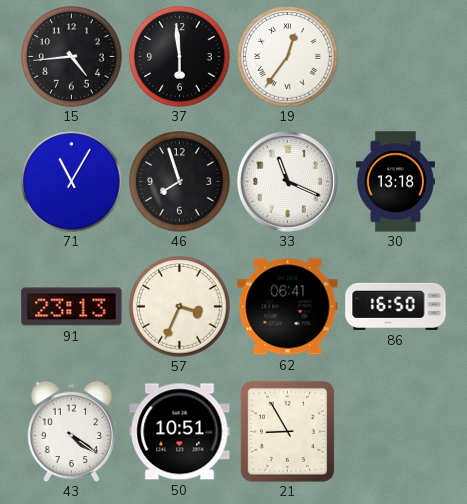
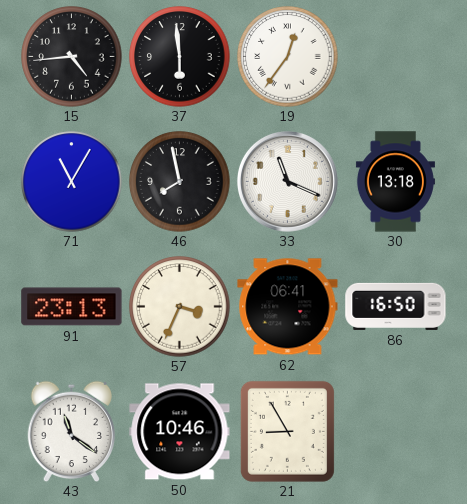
46: 7:57 -> 7:58
43: 4:21 -> 11:21
50: 10:51 -> 10:46
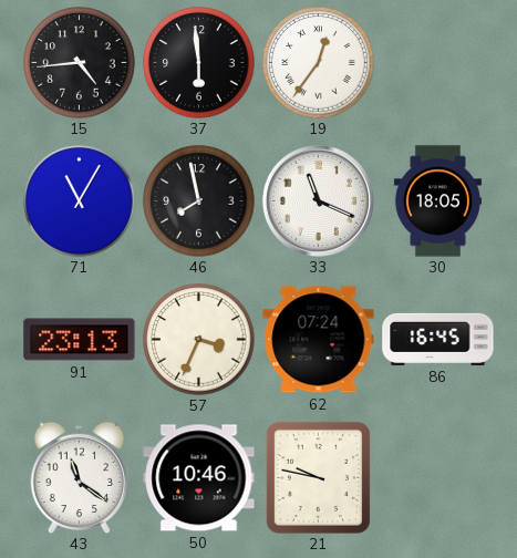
30: 13:18 -> 18:05
62: 06:41 -> 07:24
86: 16:50 -> 16:45
21: 8:55 -> 9:47
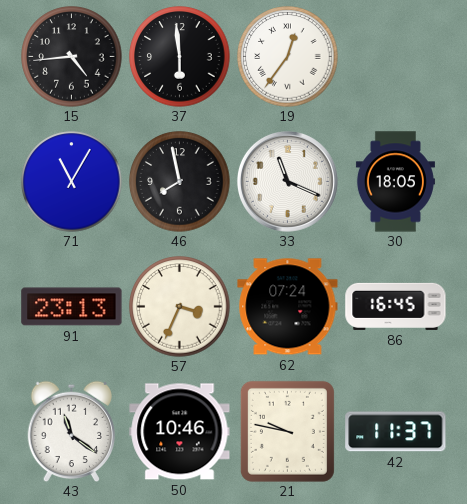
42: none -> 11:37
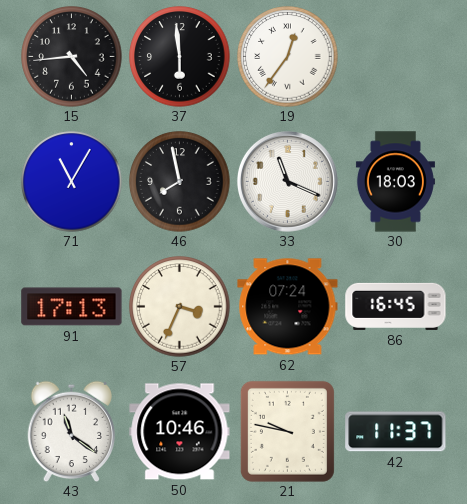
30: 18:05 -> 18:03
91: 23:13 -> 17:13
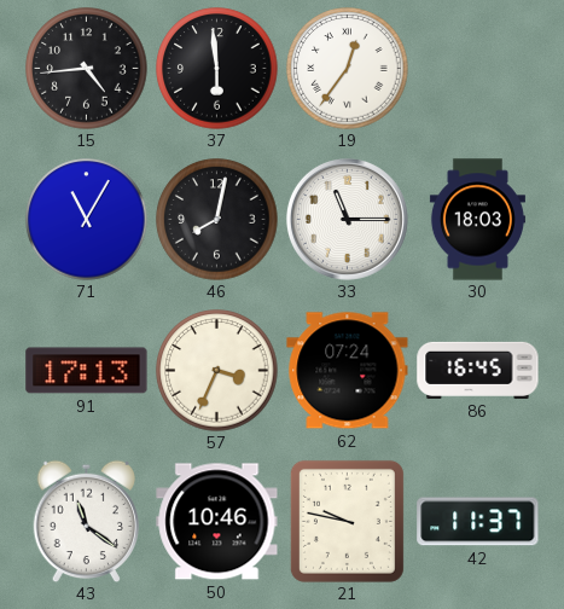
46: 7:58 -> 8:02
33: 11:19 -> 11:15
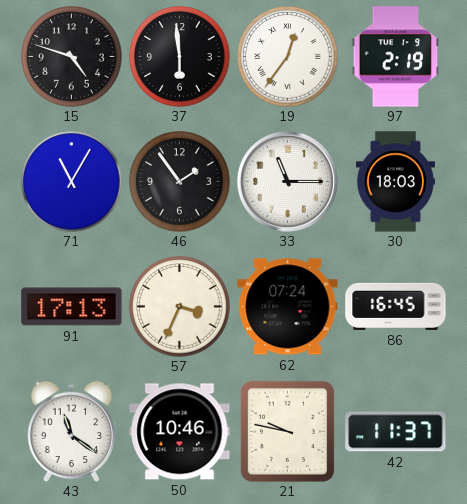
15: 4:44 -> 4:48
97: none -> 2:19
46: 8:02 -> 1:54
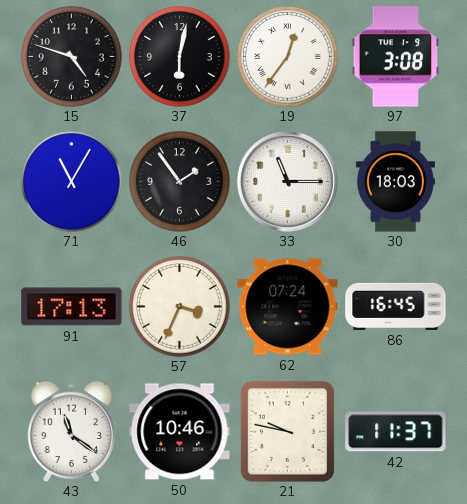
37: 5:59 -> 6:02
97: 2:19 -> 3:08
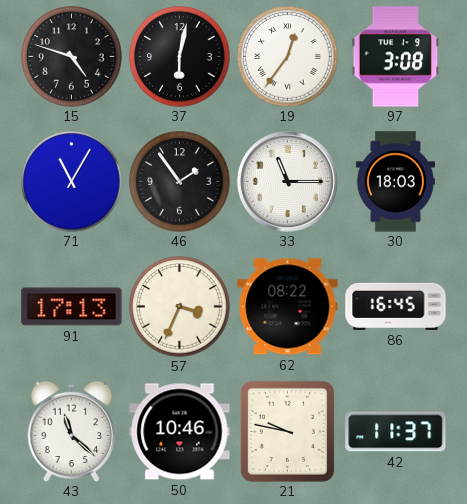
62: 07:24 -> 08:22
43: 11:21 -> 11:22
